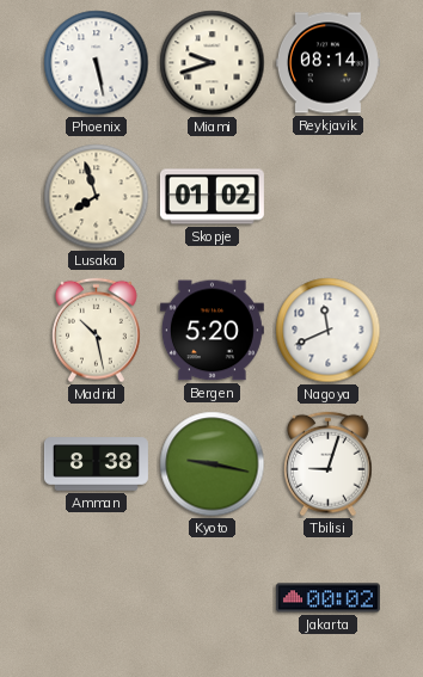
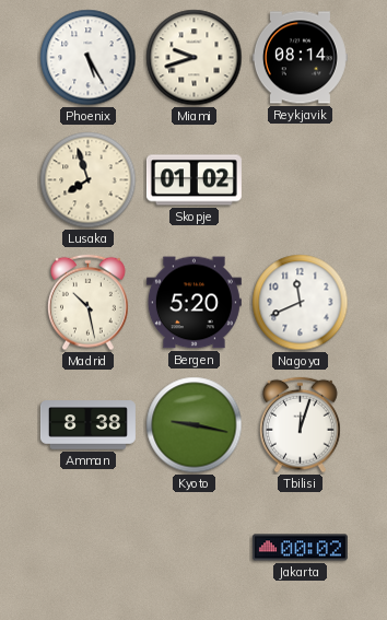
Phoenix: 5:28 -> 5:25
Tbilisi: 9:03 -> 12:03
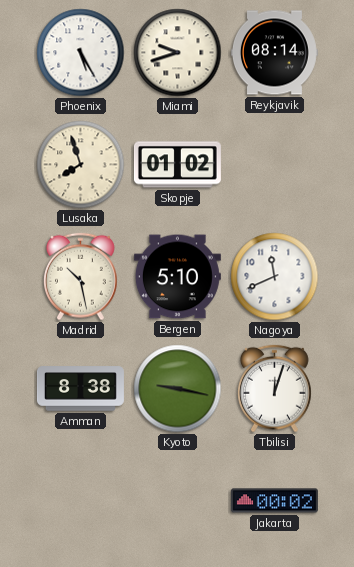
Bergen: 5:20 -> 5:10
